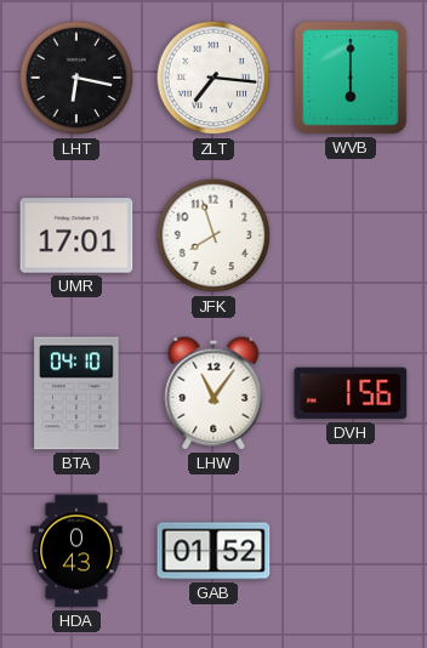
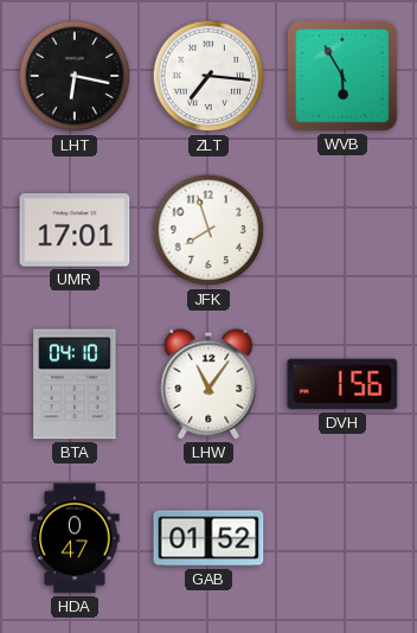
WVB: 6:00 -> 5:55
HDA: 0:43 -> 0:47
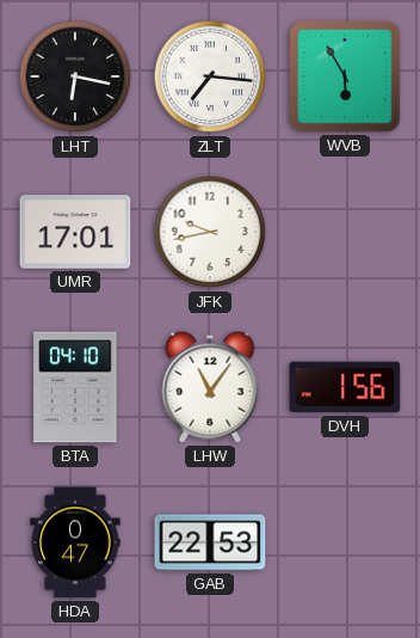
JFK: 7:57 -> 9:43
GAB: 01:52 -> 22:53
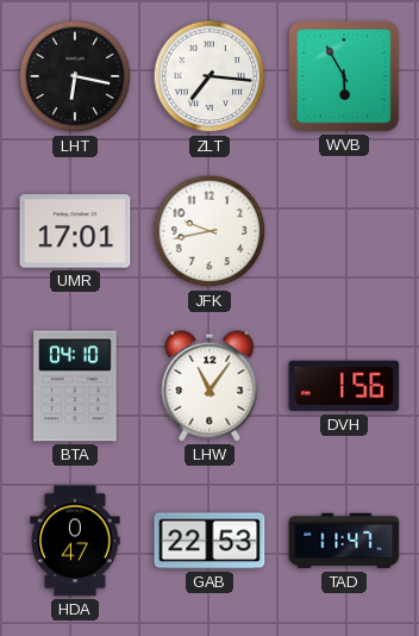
TAD: none -> 11:47
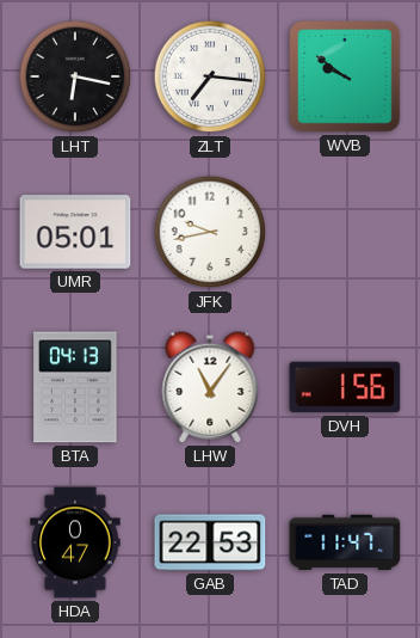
WVB: 5:55 -> 9:51
UMR: 17:01 -> 05:01
BTA: 04:10 -> 04:13
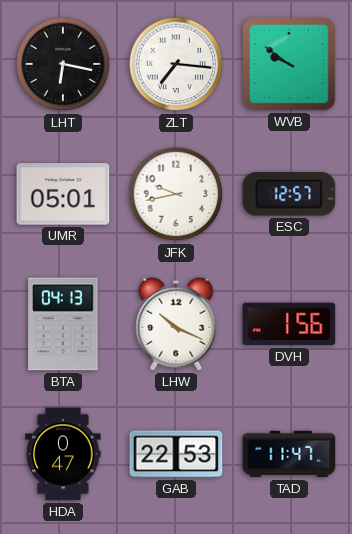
ESC: none -> 12:57
LHW: 11:06 -> 10:19
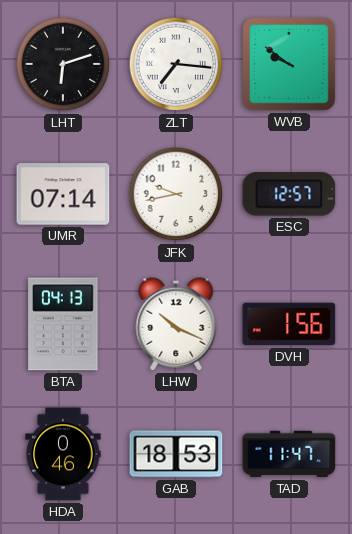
LHT: 6:17 -> 6:12
UMR: 05:01 -> 07:14
HDA: 0:47 -> 0:46
GAB: 22:53 -> 18:53
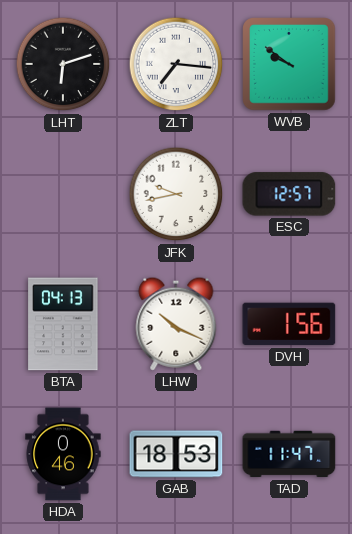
UMR: 07:14 -> none
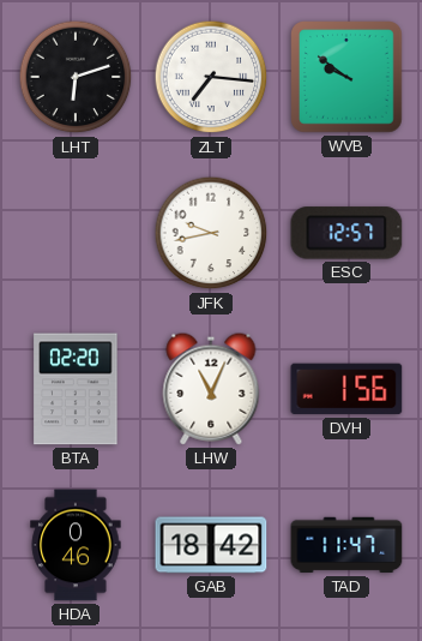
BTA: 04:13 -> 02:20
LHW: 10:19 -> 11:04
GAB: 18:53 -> 18:42
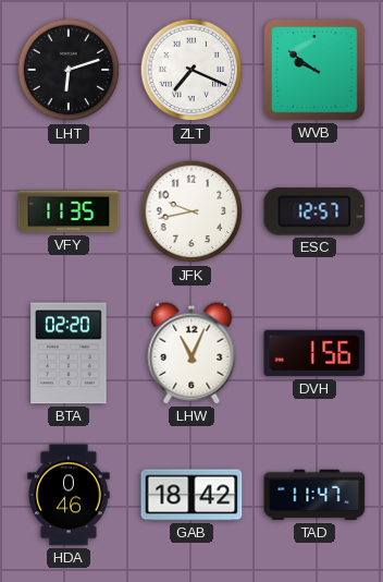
ZLT: 7:16 -> 7:19
VFY: none -> 11:35
